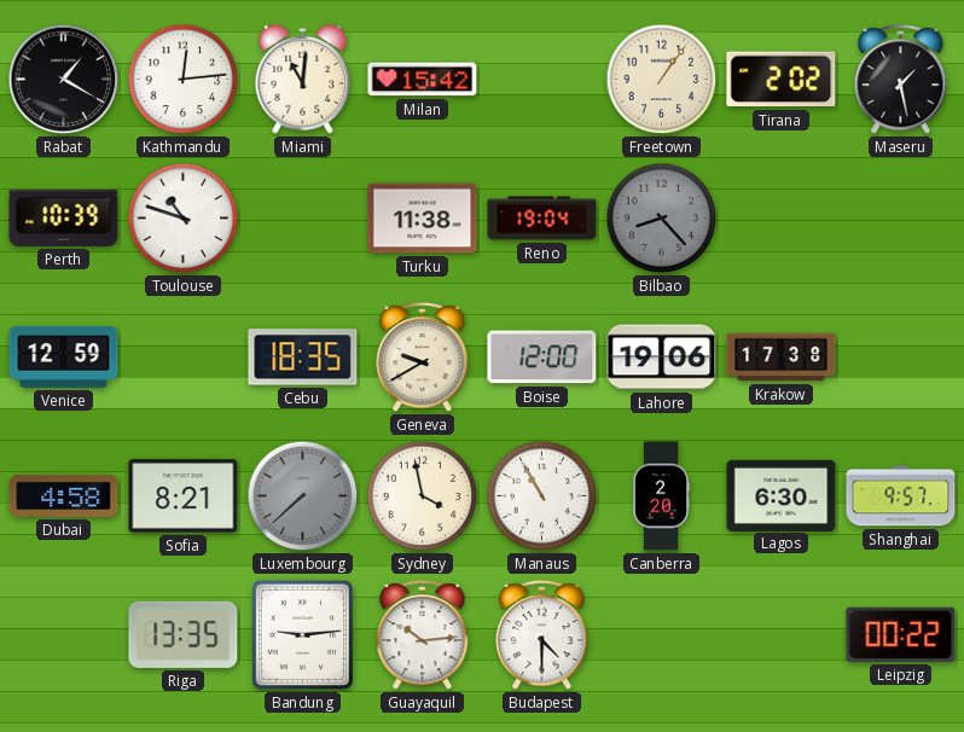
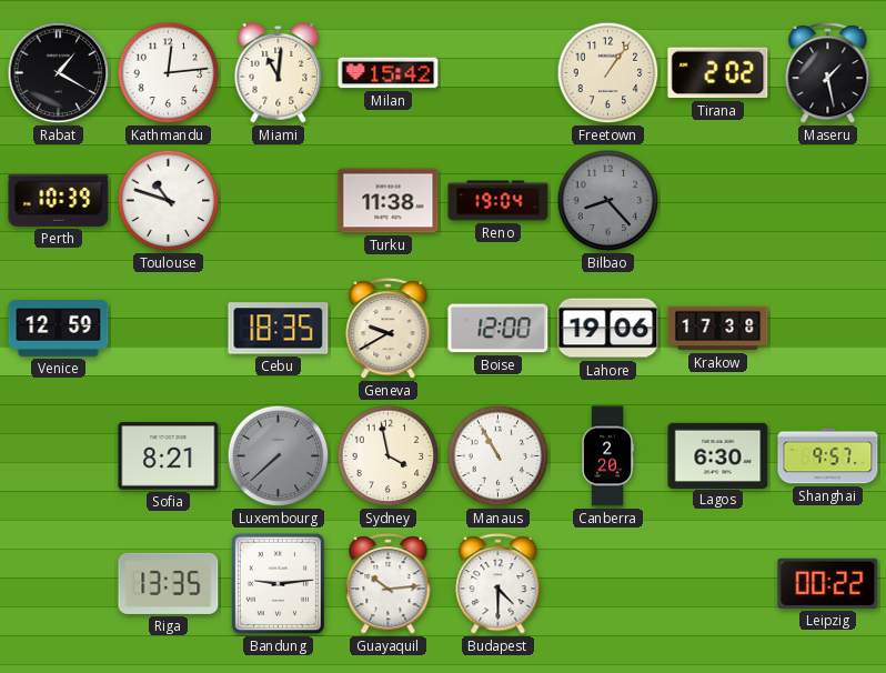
Dubai: 4:58 -> none
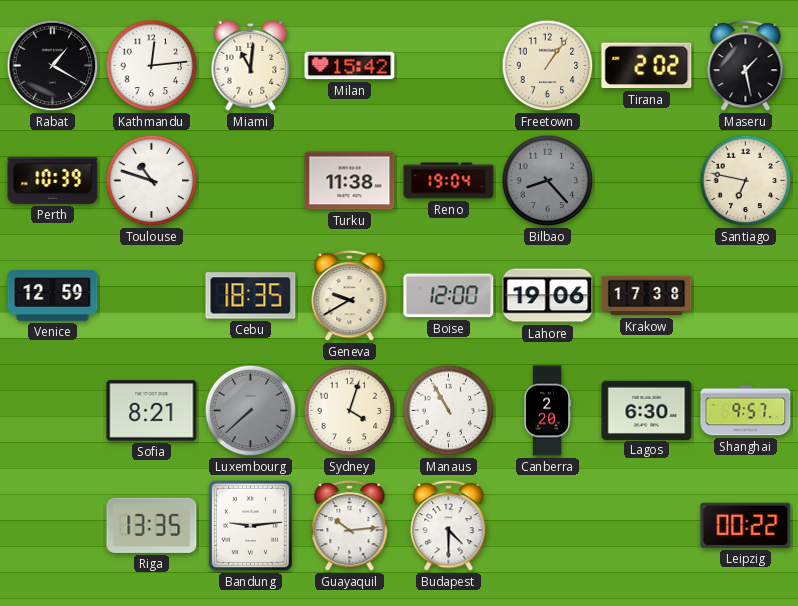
Santiago: none -> 6:47
Sydney: 3:58 -> 4:03
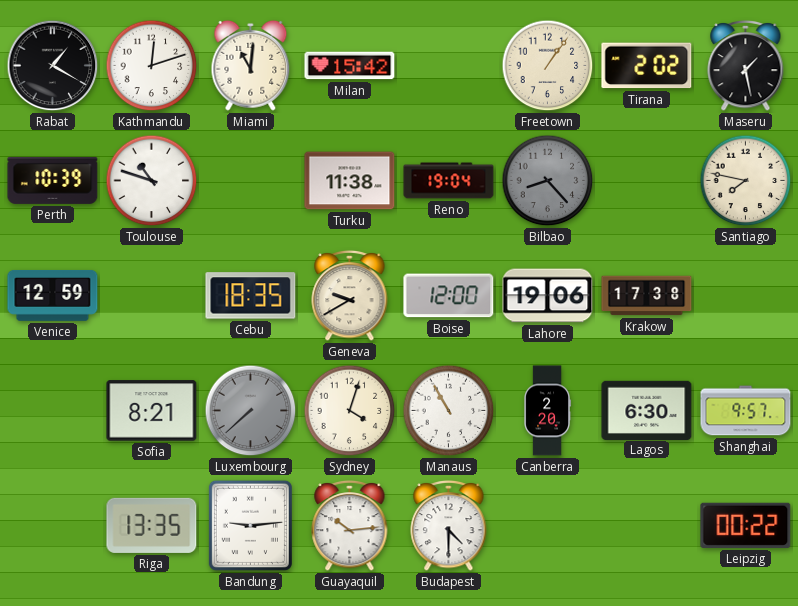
Kathmandu: 12:14 -> 12:12
Santiago: 6:47 -> 7:47
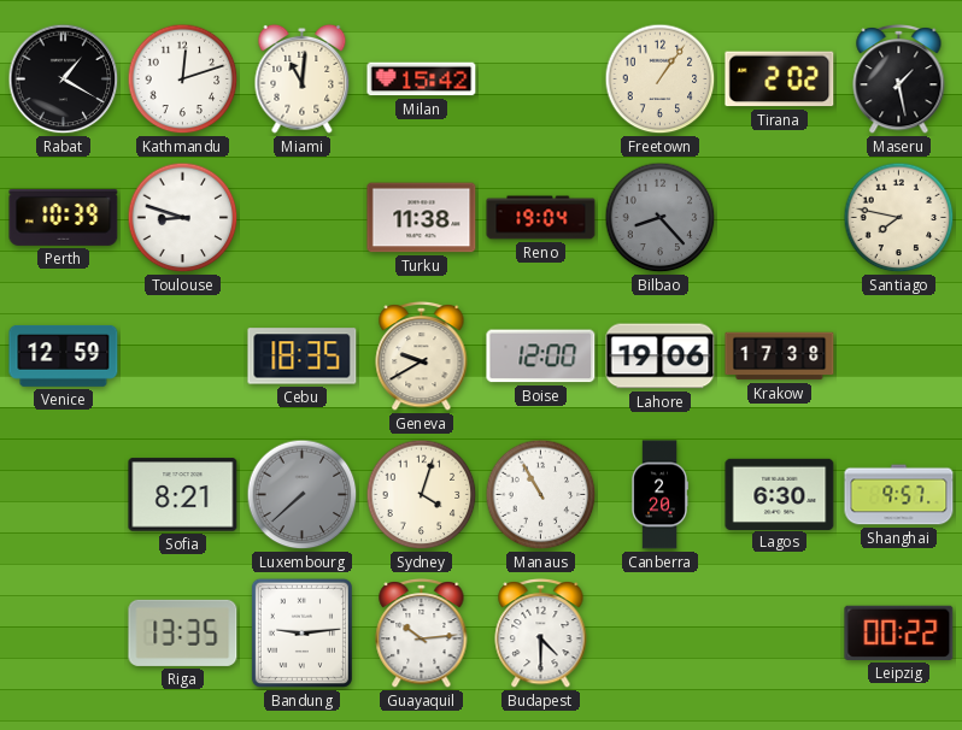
Toulouse: 10:48 -> 8:48
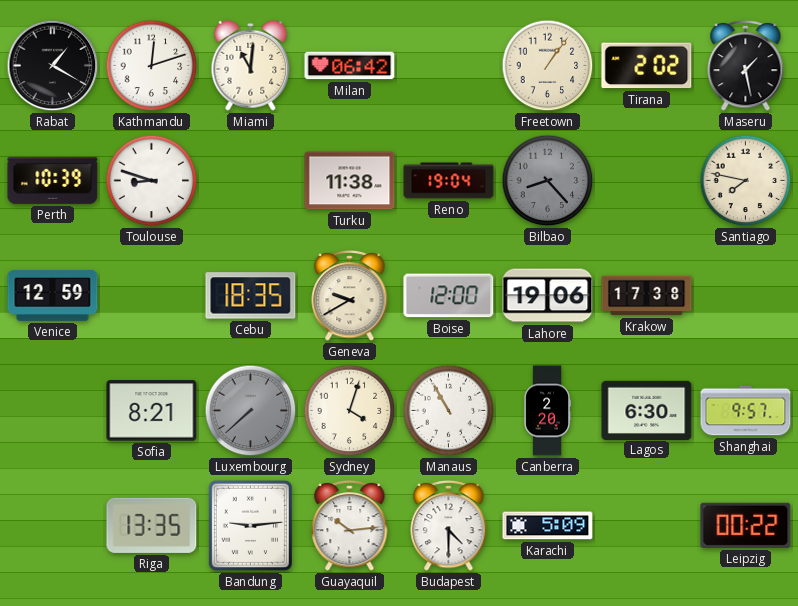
Milan: 15:42 -> 06:42
Karachi: none -> 5:09
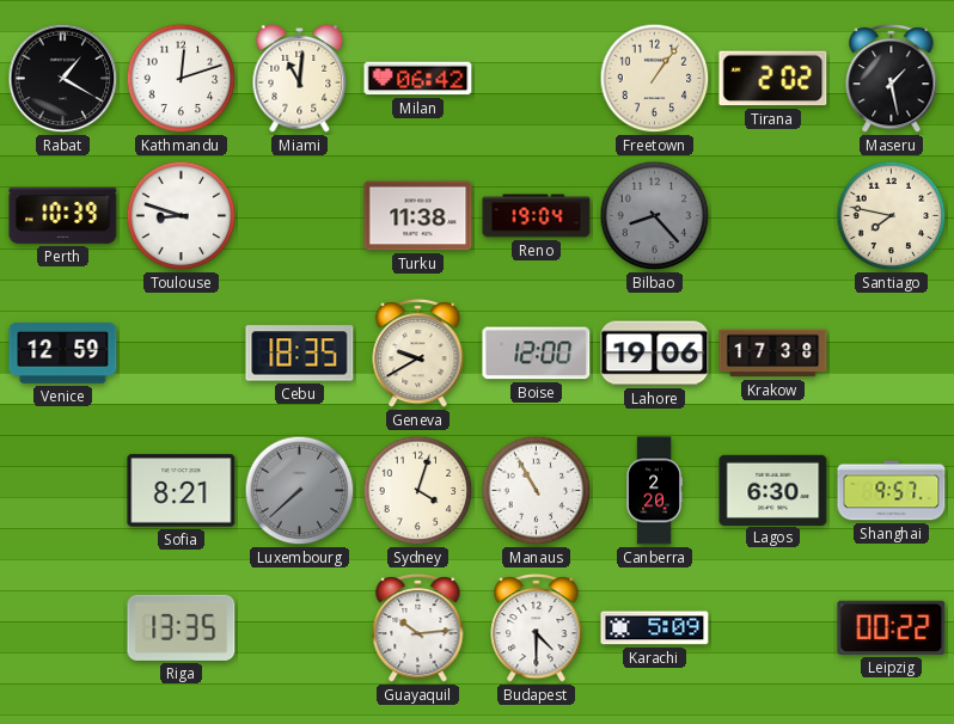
Bandung: 9:14 -> none
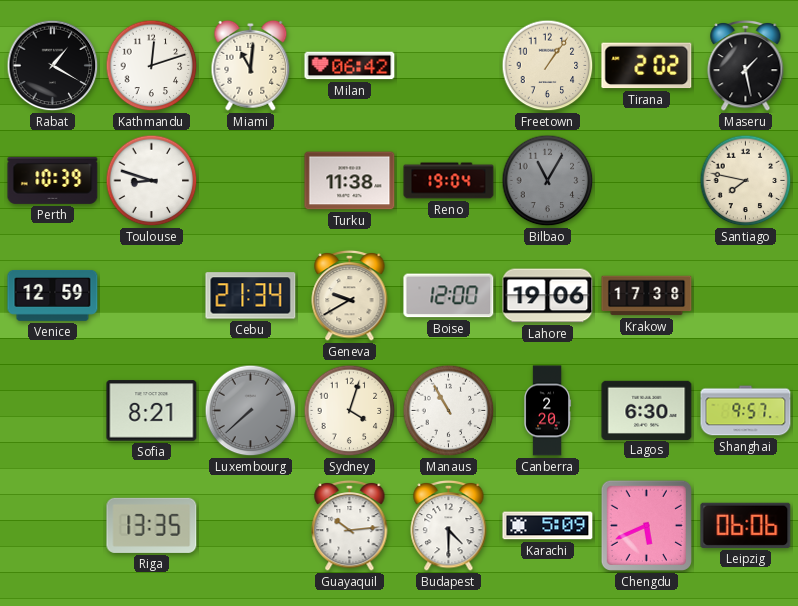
Bilbao: 8:23 -> 11:05
Cebu: 18:35 -> 21:34
Chengdu: none -> 5:41
Leipzig: 00:22 -> 06:06
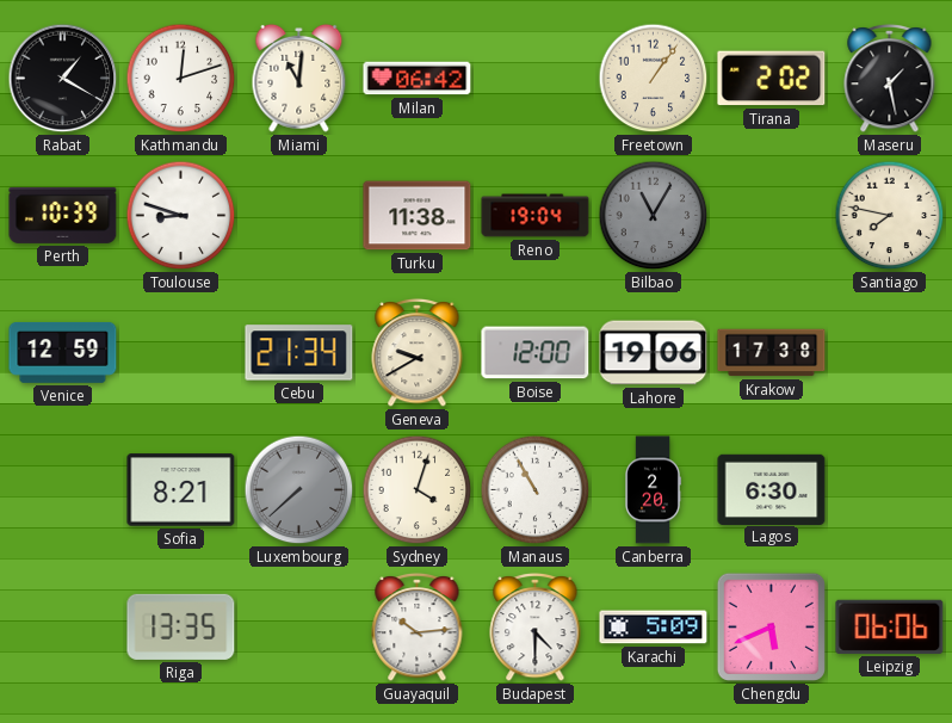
Shanghai: 9:57 -> none
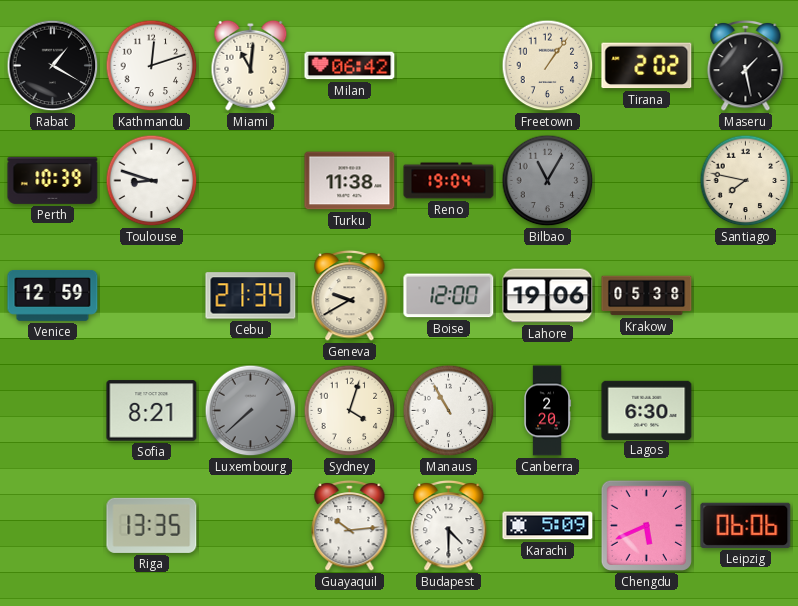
Krakow: 17:38 -> 05:38
